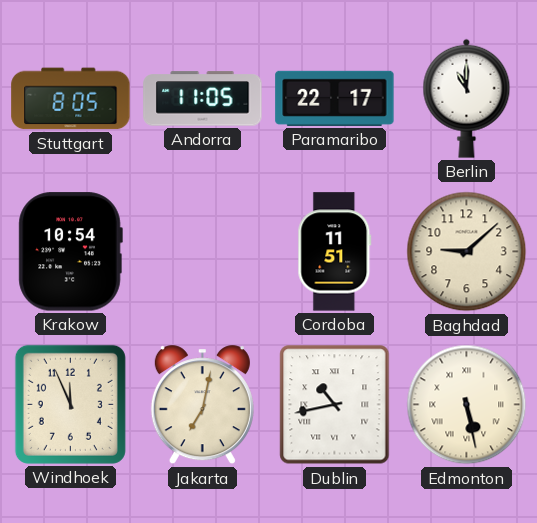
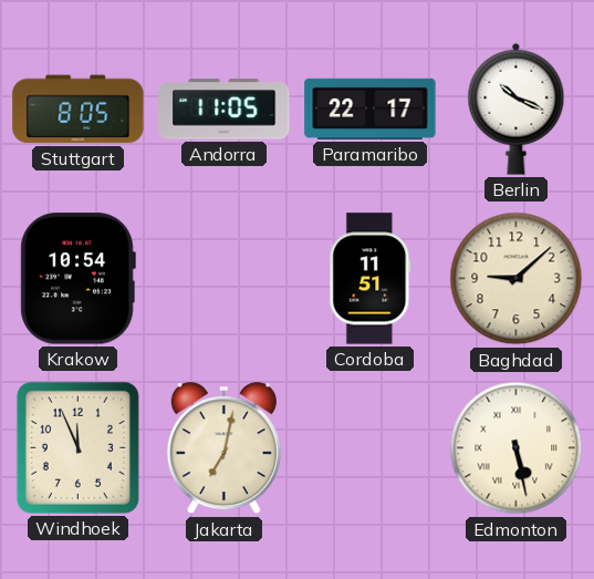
Berlin: 11:00 -> 10:19
Dublin: 10:43 -> none
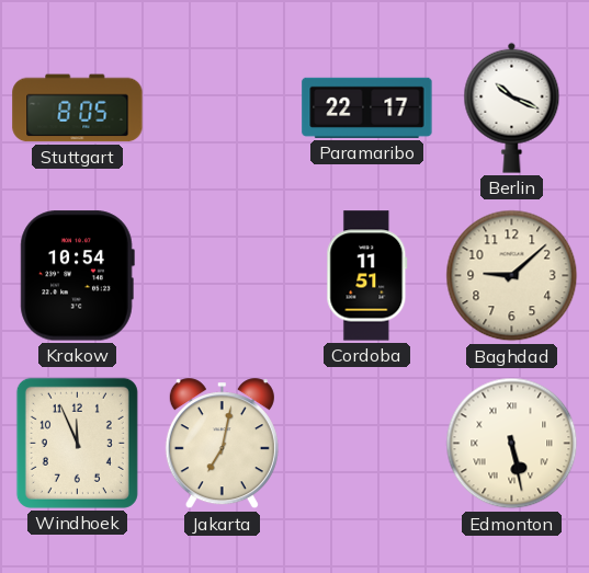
Andorra: 11:05 -> none
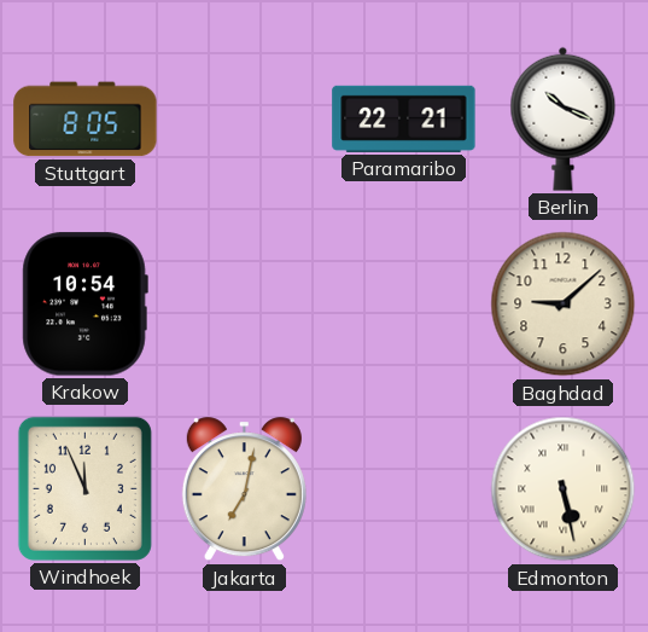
Paramaribo: 22:17 -> 22:21
Cordoba: 11:51 -> none
